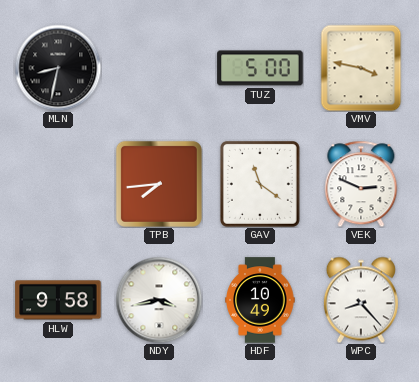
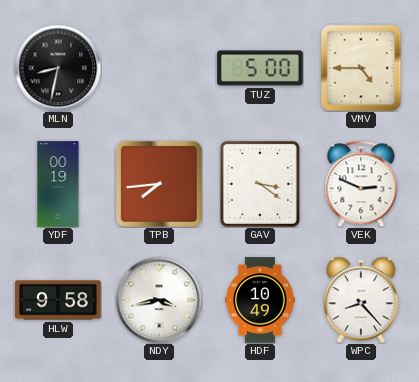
VMV: 3:47 -> 4:45
YDF: none -> 00:19
GAV: 11:21 -> 3:21
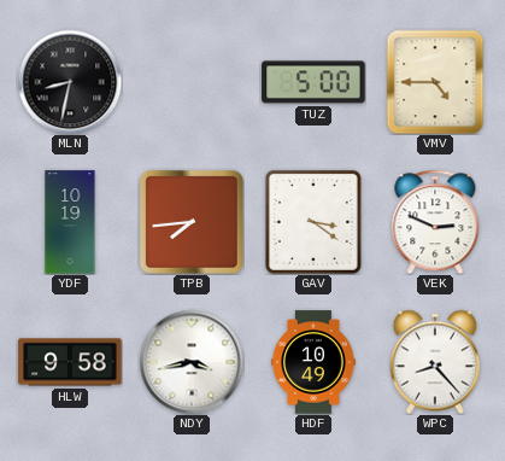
YDF: 00:19 -> 10:19
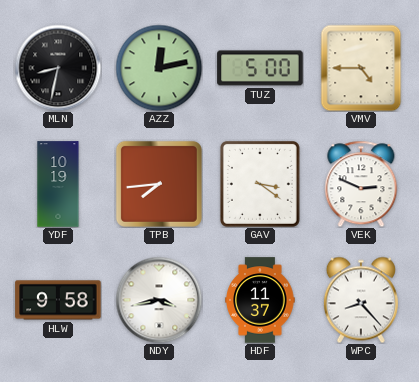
AZZ: none -> 12:13
HDF: 10:49 -> 11:37
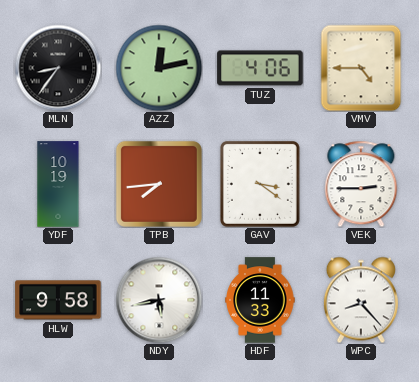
MLN: 8:32 -> 8:36
TUZ: 5:00 -> 4:06
VEK: 2:49 -> 2:45
NDY: 3:43 -> 5:43
HDF: 11:37 -> 11:33
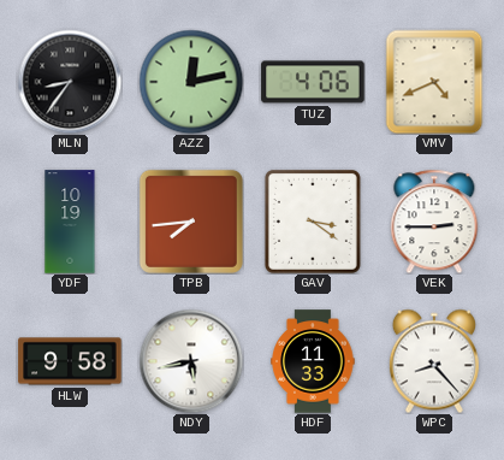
VMV: 4:45 -> 4:41
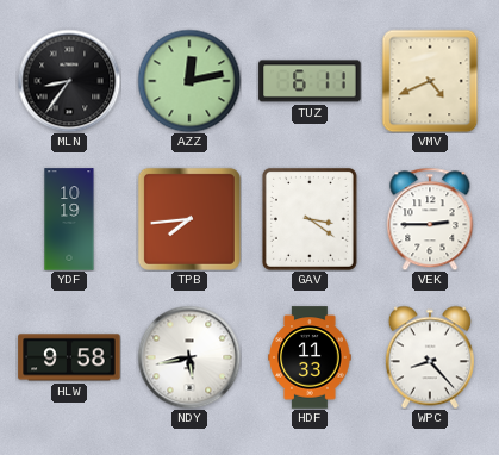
TUZ: 4:06 -> 6:11
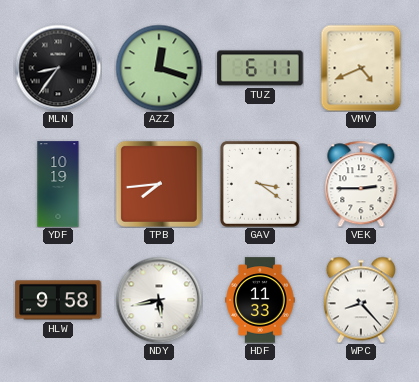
AZZ: 12:13 -> 12:18
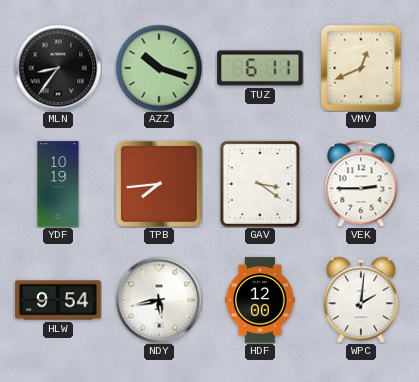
AZZ: 12:18 -> 10:18
VMV: 4:41 -> 12:41
HLW: 9:58 -> 9:54
HDF: 11:33 -> 12:00
WPC: 8:23 -> 2:01
